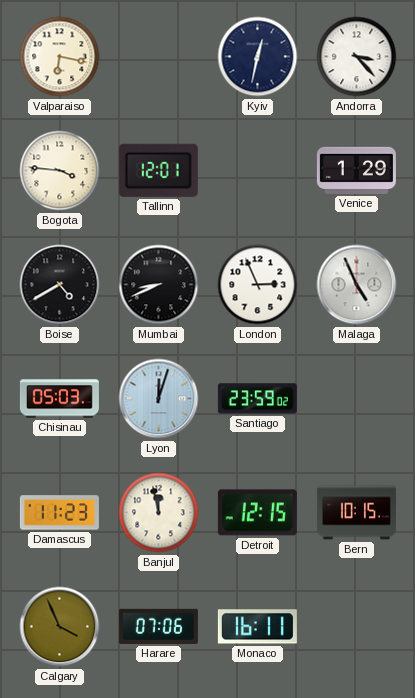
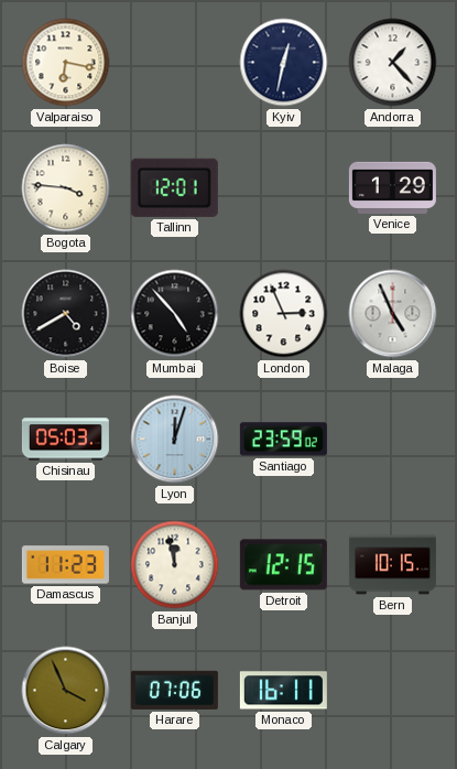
Andorra: 3:23 -> 1:23
Mumbai: 8:41 -> 4:53
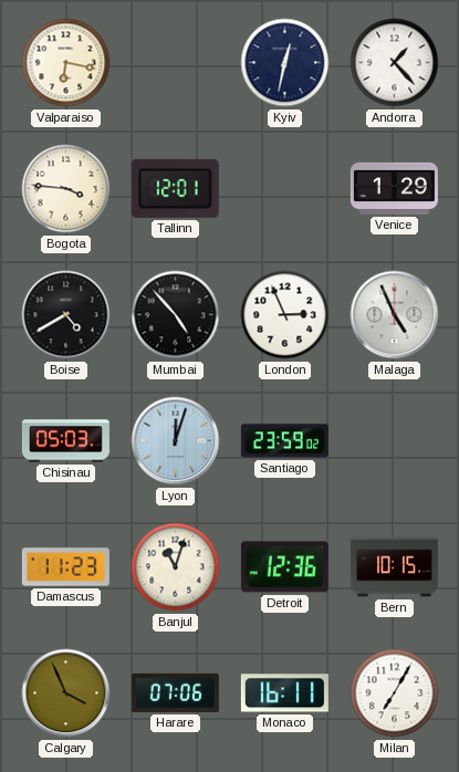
Banjul: 11:58 -> 11:03
Detroit: 12:15 -> 12:36
Milan: none -> 7:05
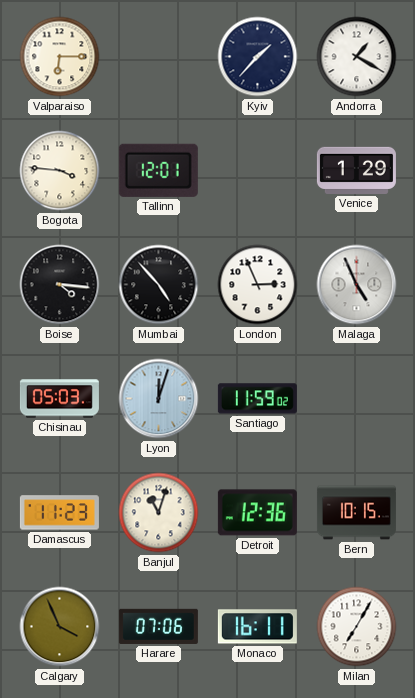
Valparaiso: 6:17 -> 6:15
Kyiv: 12:32 -> 1:37
Andorra: 1:23 -> 1:20
Boise: 4:40 -> 4:16
Santiago: 23:59 -> 11:59
